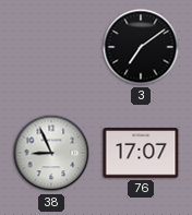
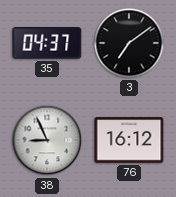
35: none -> 04:37
76: 17:07 -> 16:12
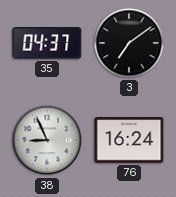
76: 16:12 -> 16:24
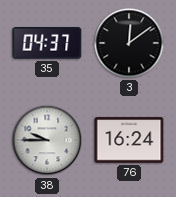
3: 7:09 -> 12:09
38: 8:56 -> 9:45
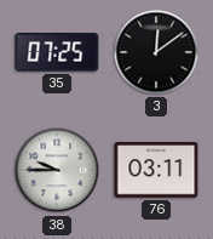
35: 04:37 -> 07:25
76: 16:24 -> 03:11
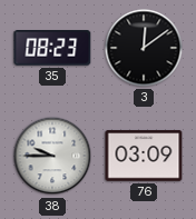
35: 07:25 -> 08:23
76: 03:11 -> 03:09
